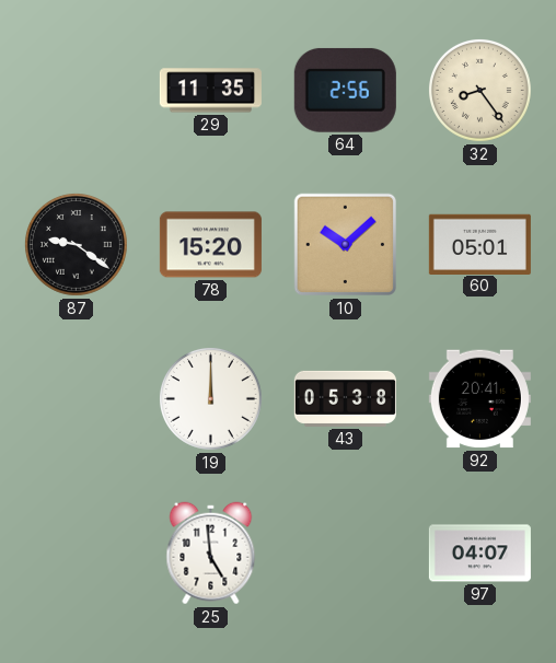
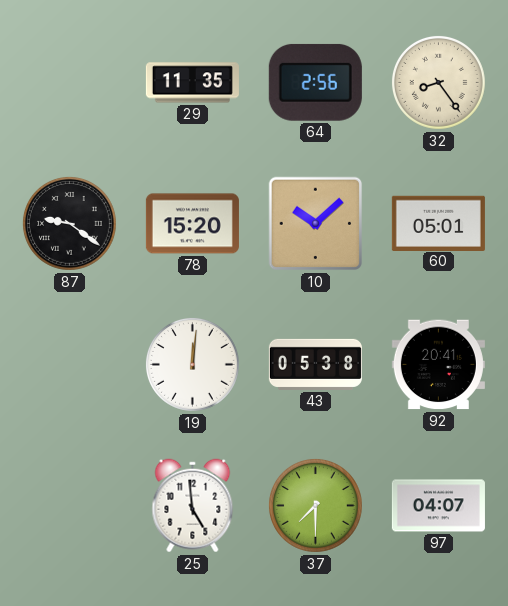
19: 12:00 -> 12:01
37: none -> 7:30
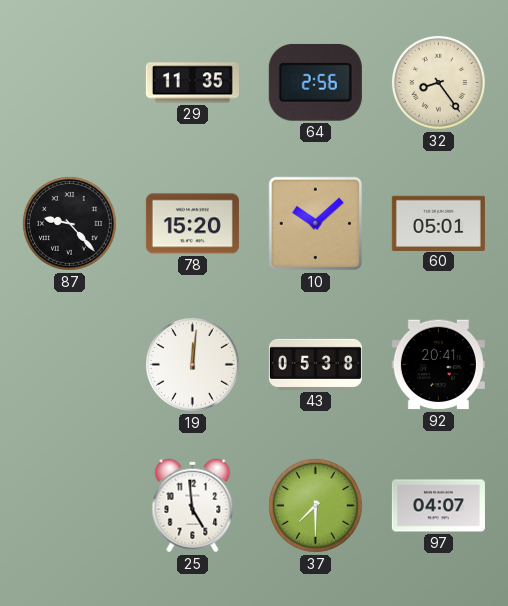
87: 9:21 -> 9:23
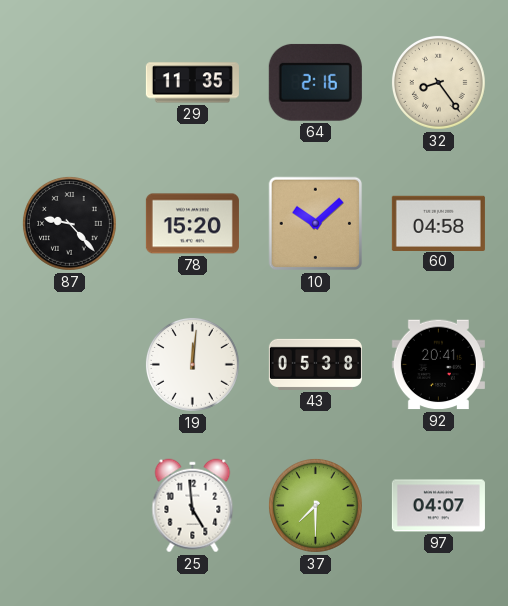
64: 2:56 -> 2:16
60: 05:01 -> 04:58
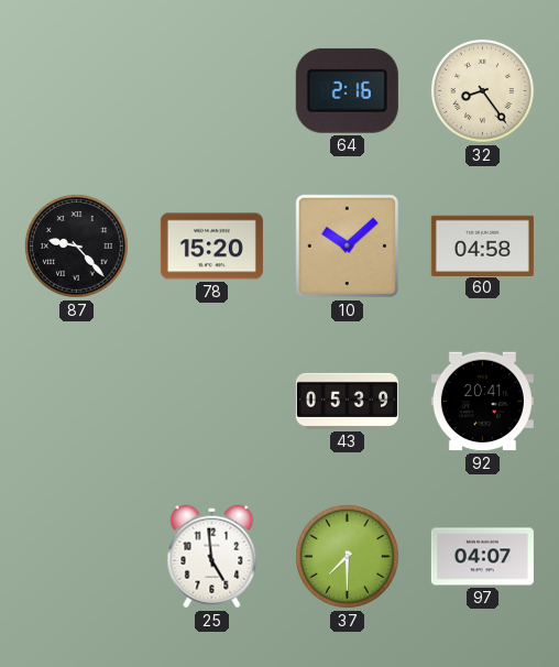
29: 11:35 -> none
19: 12:01 -> none
43: 05:38 -> 05:39
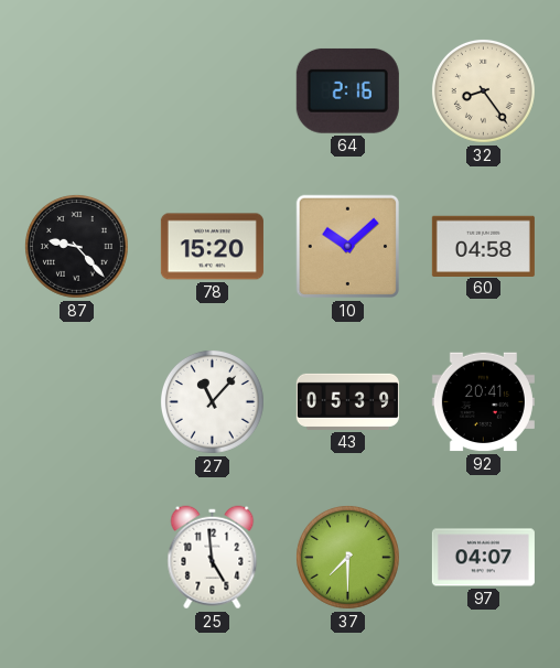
27: none -> 11:07
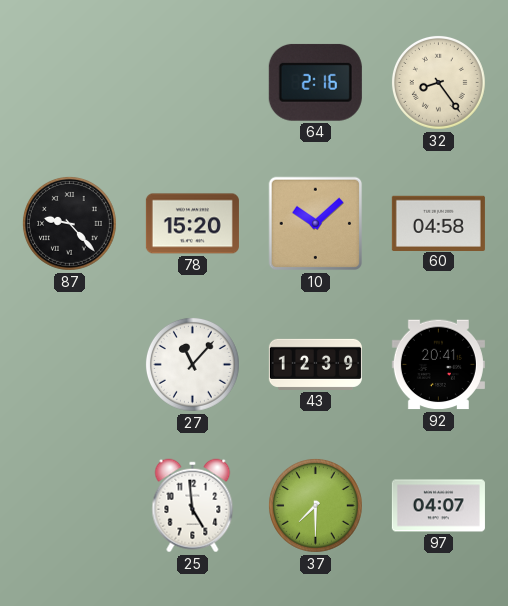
43: 05:39 -> 12:39
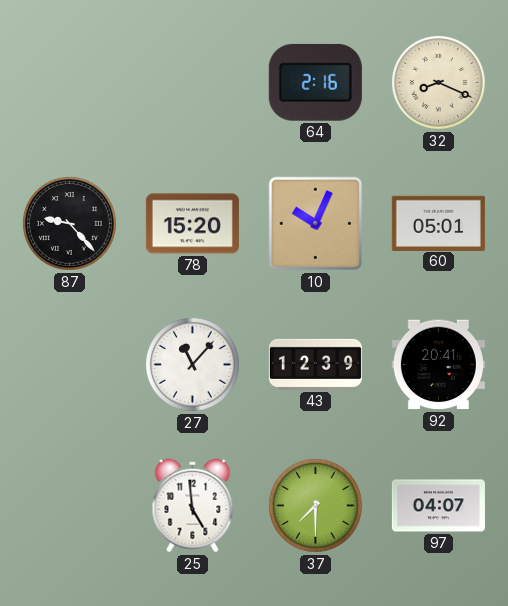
32: 8:24 -> 8:19
10: 10:08 -> 10:04
60: 04:58 -> 05:01
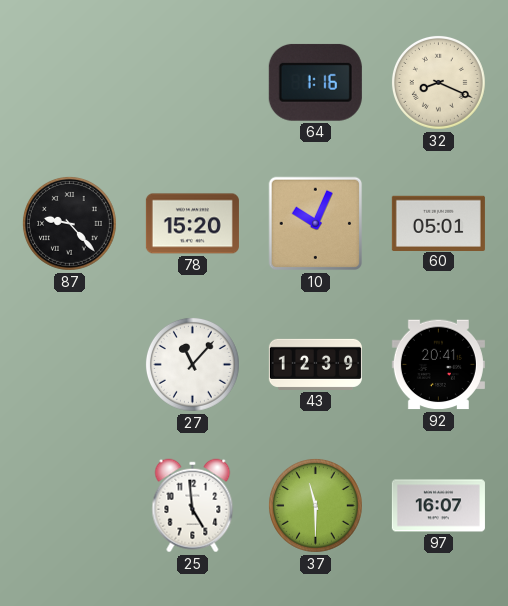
64: 2:16 -> 1:16
37: 7:30 -> 11:30
97: 04:07 -> 16:07
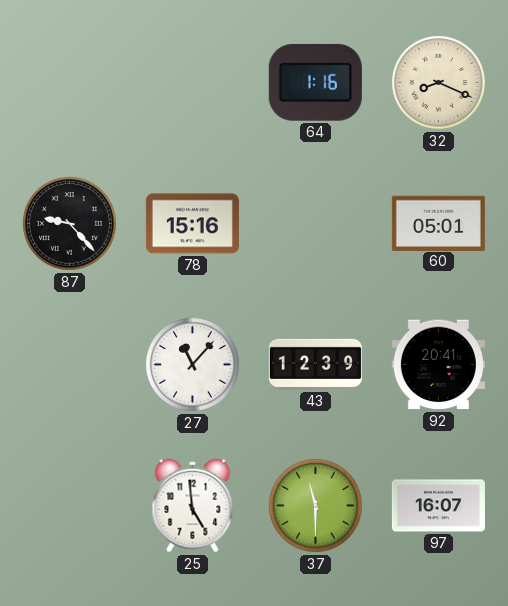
78: 15:20 -> 15:16
10: 10:04 -> none
